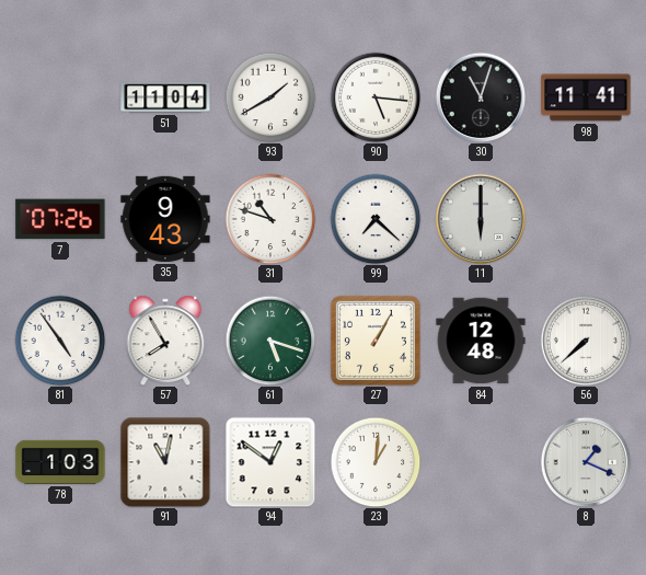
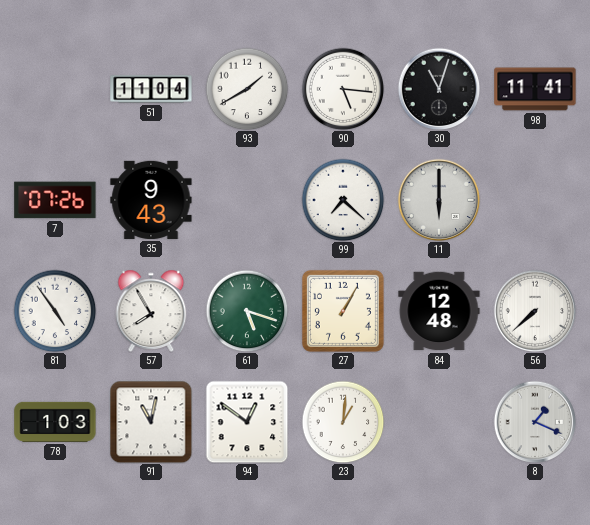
31: 10:48 -> none
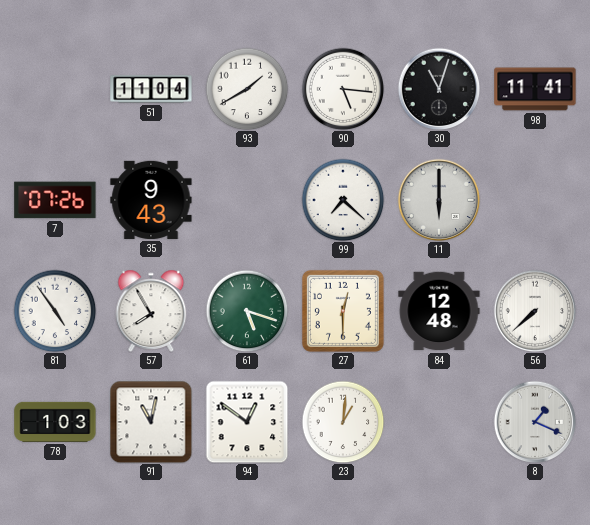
27: 1:05 -> 12:30
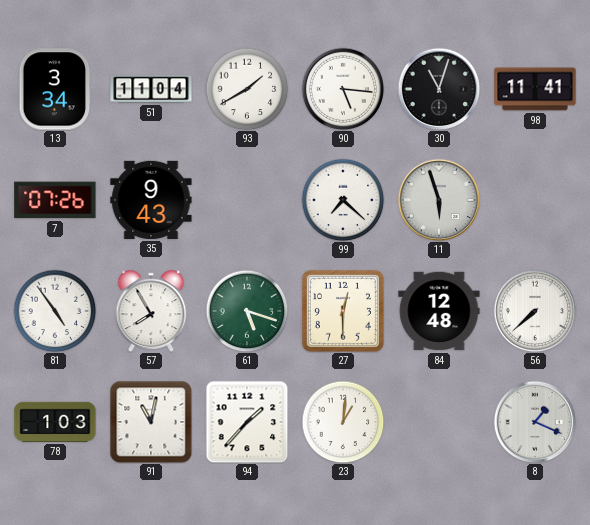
13: none -> 3:34
11: 6:00 -> 5:57
94: 12:51 -> 1:37
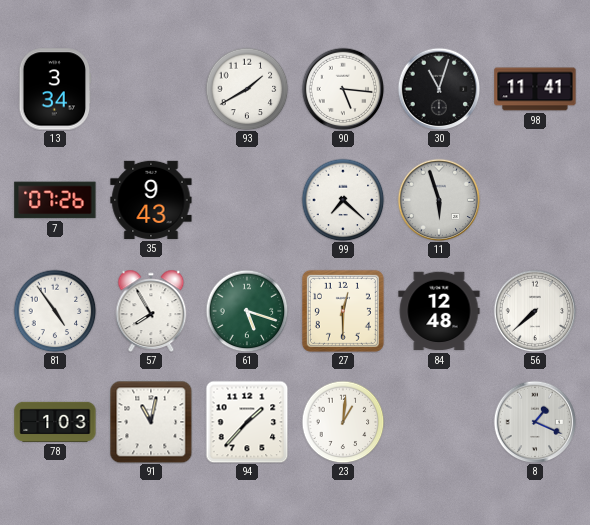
51: 11:04 -> none
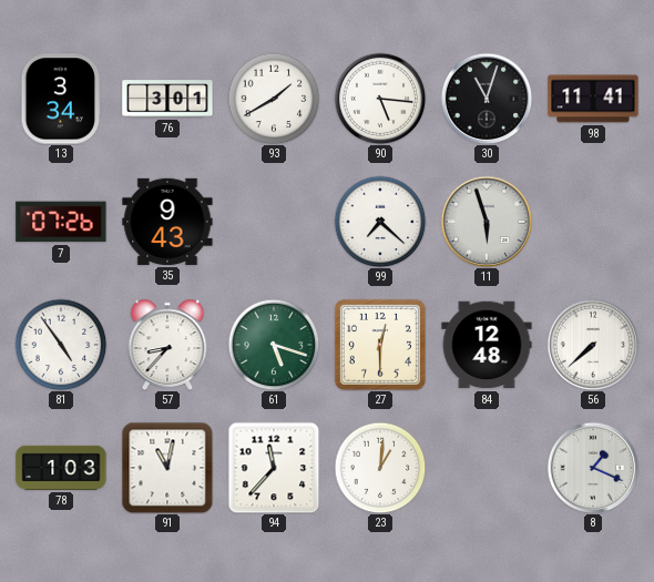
76: none -> 3:01
57: 7:55 -> 8:37
94: 1:37 -> 11:37
